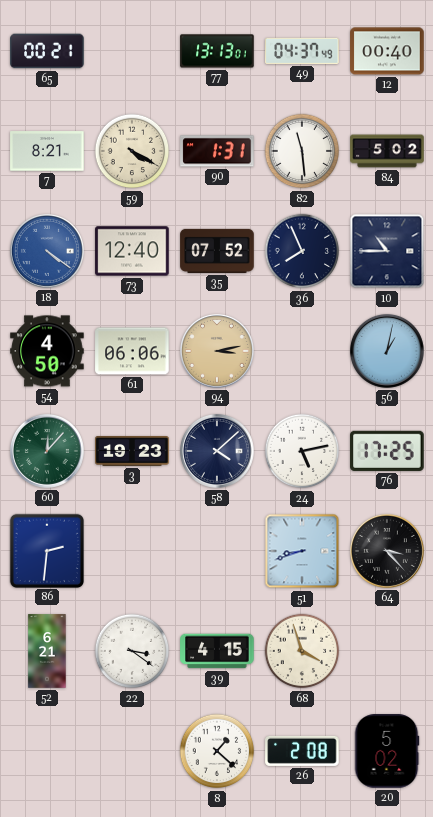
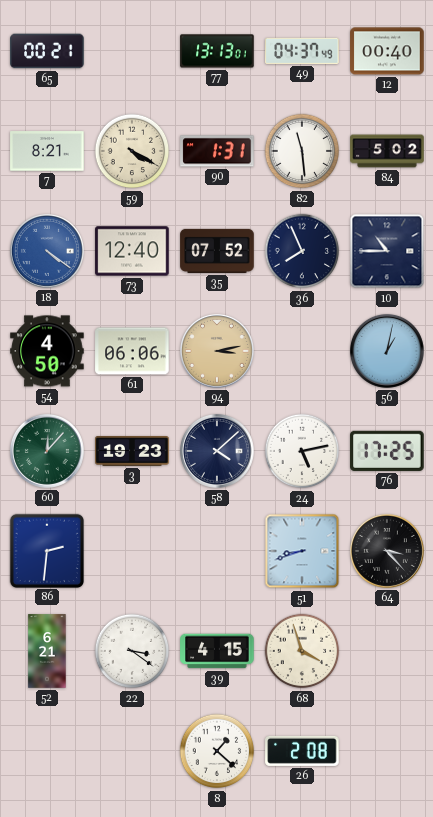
20: 5:02 -> none
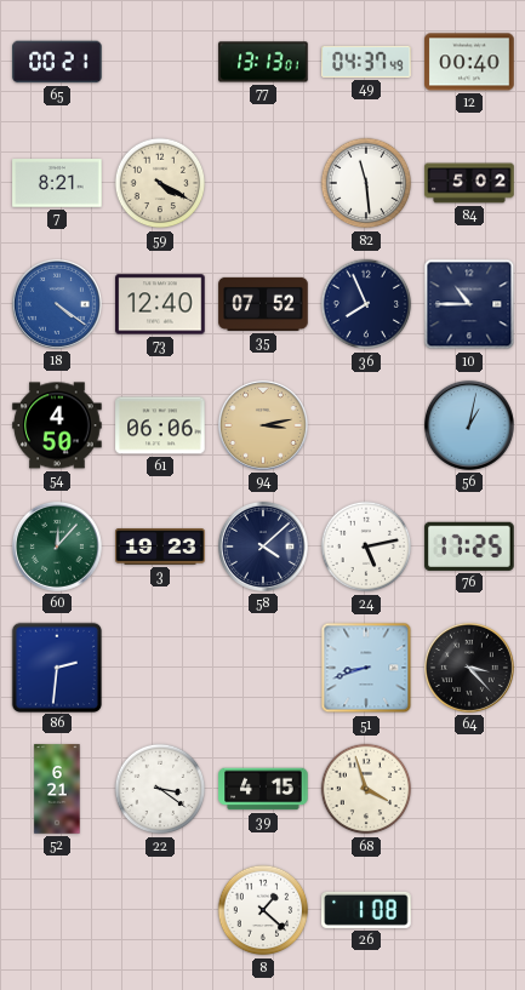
90: 1:31 -> none
26: 2:08 -> 1:08
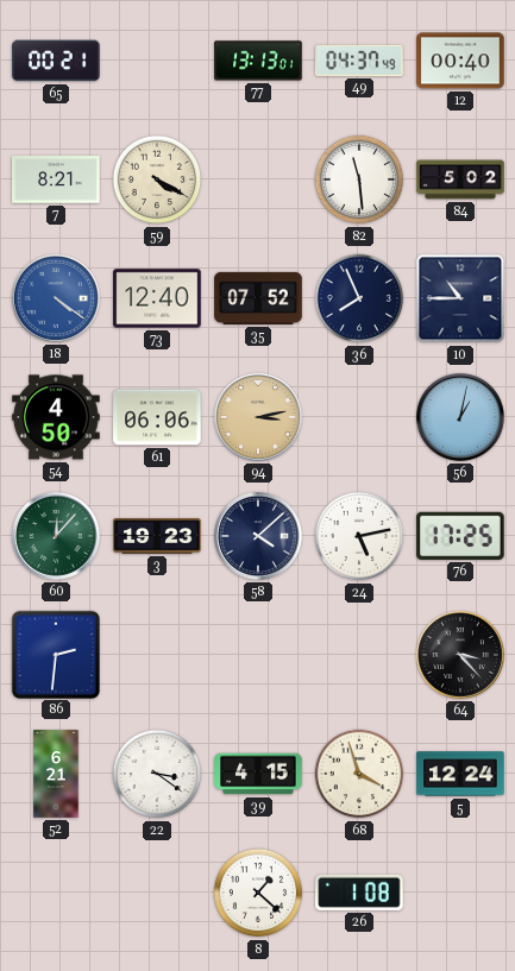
51: 8:42 -> none
5: none -> 12:24
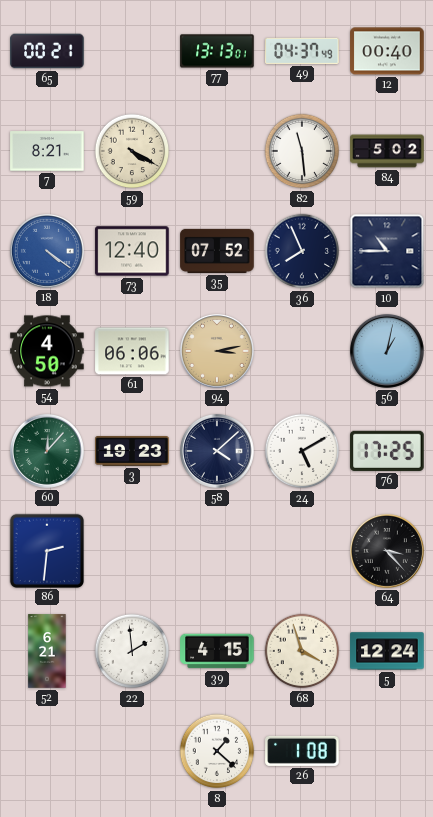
24: 5:13 -> 5:10
22: 3:21 -> 1:59
